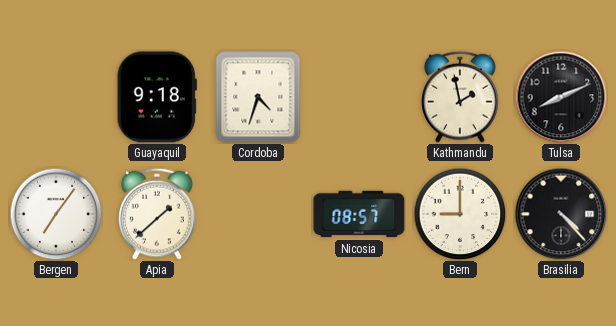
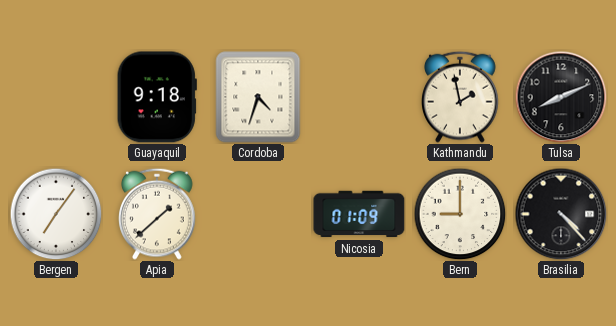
Nicosia: 08:57 -> 01:09
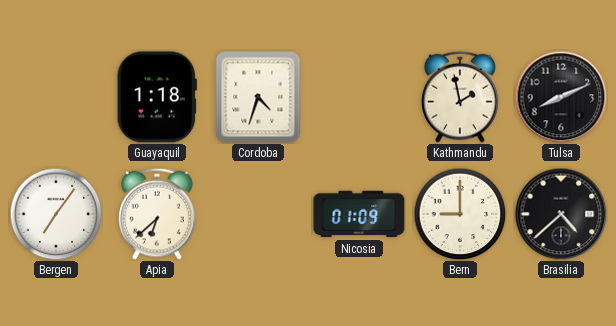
Guayaquil: 9:18 -> 1:18
Apia: 1:38 -> 6:38
Brasilia: 4:23 -> 4:38
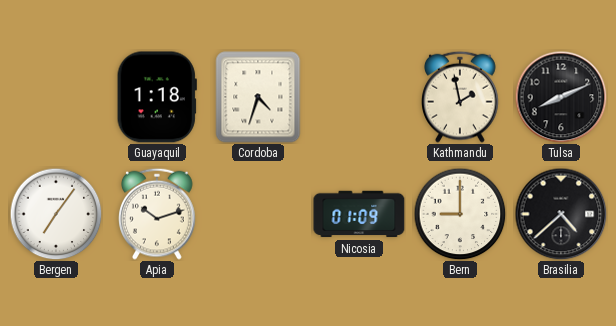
Apia: 6:38 -> 10:12
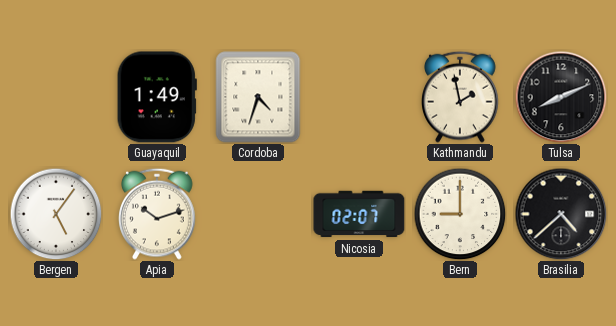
Guayaquil: 1:18 -> 1:49
Bergen: 7:06 -> 5:06
Nicosia: 01:09 -> 02:07
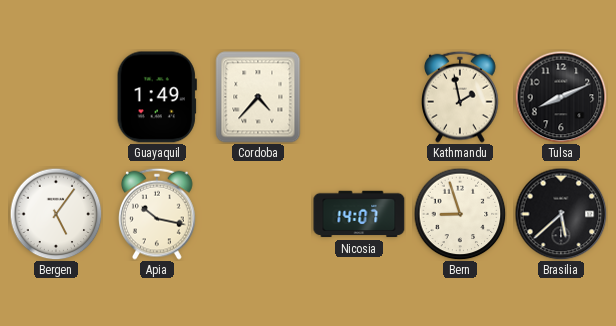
Cordoba: 4:33 -> 4:37
Apia: 10:12 -> 10:17
Nicosia: 02:07 -> 14:07
Bern: 9:00 -> 8:57
Brasilia: 4:38 -> 5:38
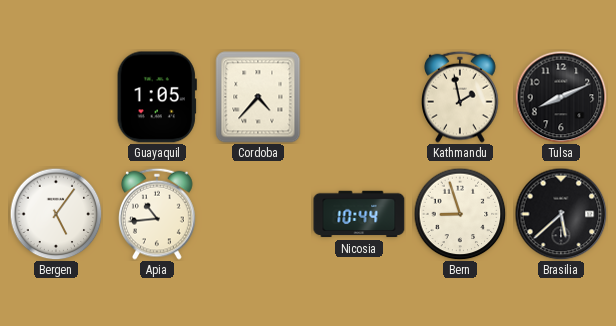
Guayaquil: 1:49 -> 1:05
Apia: 10:17 -> 10:44
Nicosia: 14:07 -> 10:44
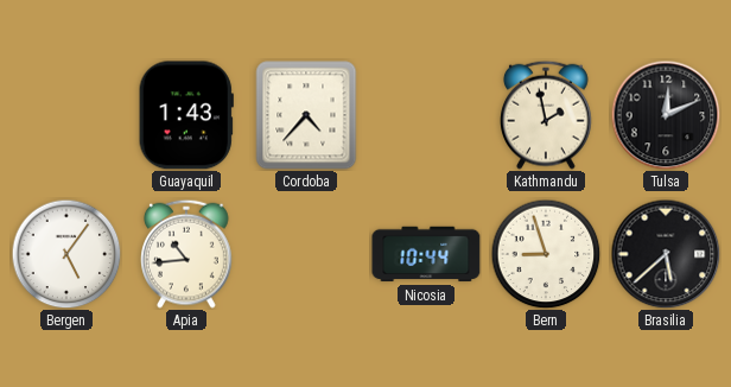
Guayaquil: 1:05 -> 1:43
Tulsa: 8:11 -> 12:11
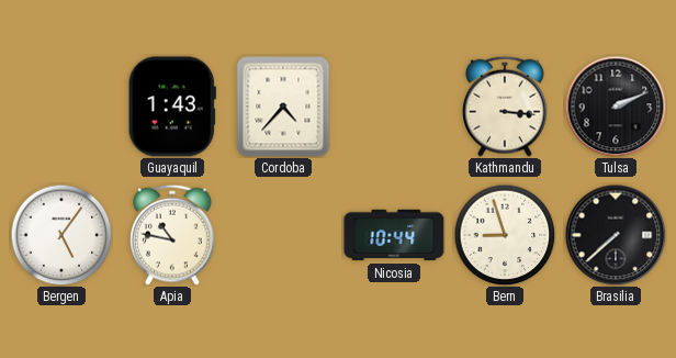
Kathmandu: 1:58 -> 3:16
Tulsa: 12:11 -> 2:11
Apia: 10:44 -> 10:47
Brasilia: 5:38 -> 7:38
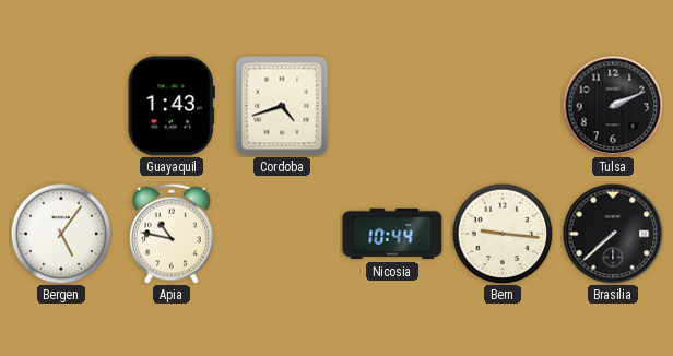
Cordoba: 4:37 -> 4:42
Kathmandu: 3:16 -> none
Bern: 8:57 -> 9:16
